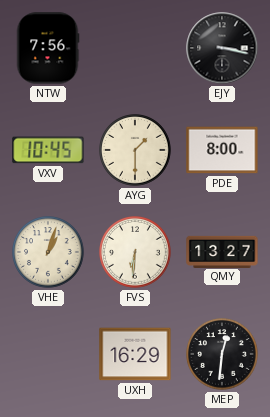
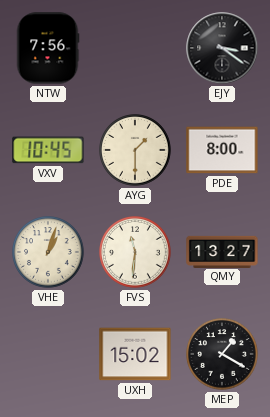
EJY: 3:17 -> 3:21
FVS: 6:31 -> 11:31
UXH: 16:29 -> 15:02
MEP: 12:31 -> 1:20
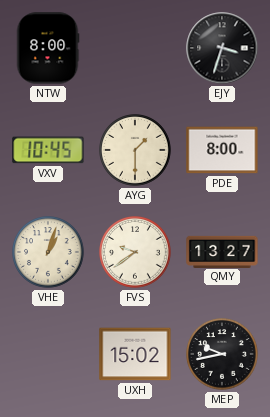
NTW: 7:56 -> 8:00
EJY: 3:21 -> 3:33
FVS: 11:31 -> 9:39
MEP: 1:20 -> 9:43
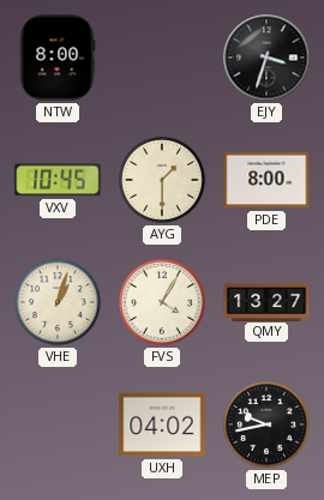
FVS: 9:39 -> 4:05
UXH: 15:02 -> 04:02
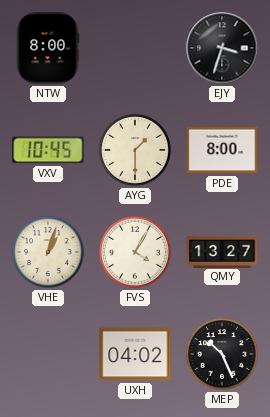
MEP: 9:43 -> 10:26
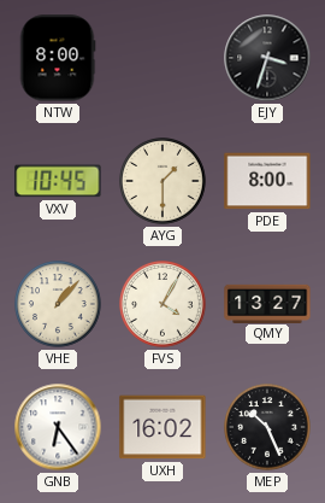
VHE: 1:03 -> 1:07
GNB: none -> 6:24
UXH: 04:02 -> 16:02
